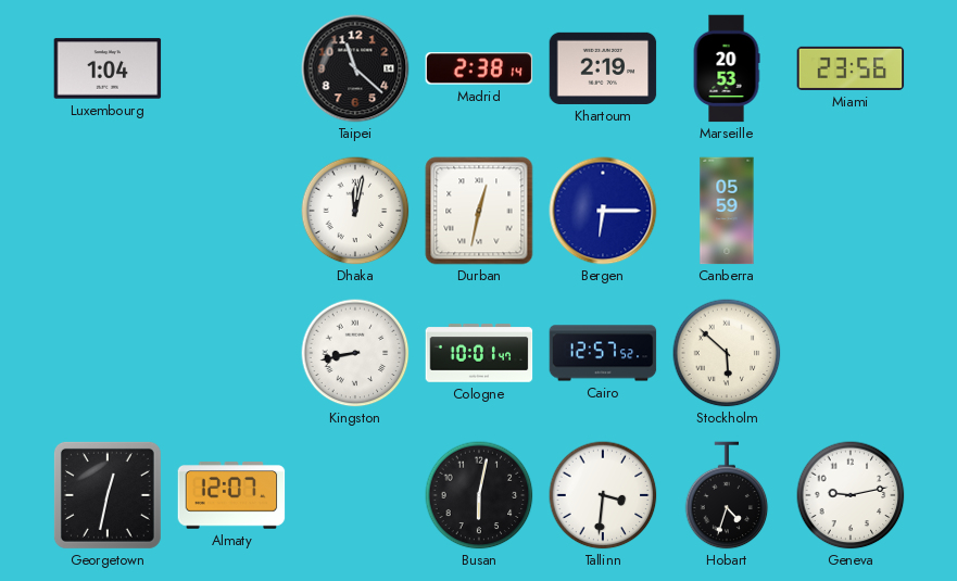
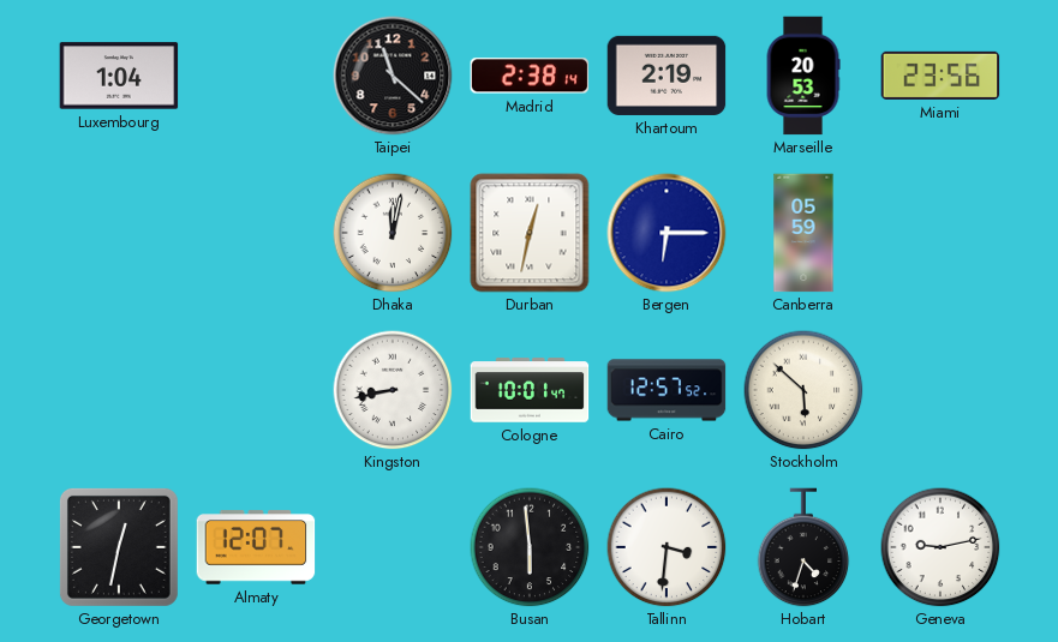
Busan: 6:02 -> 5:59
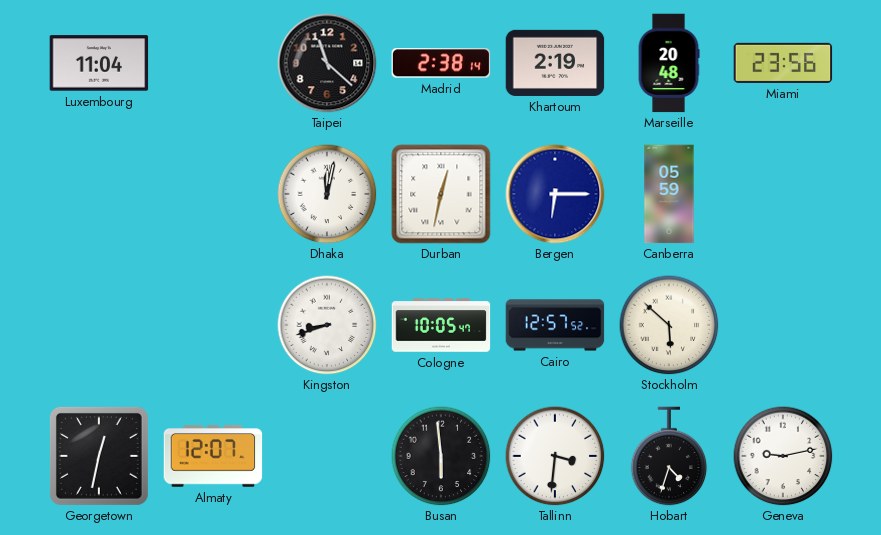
Luxembourg: 1:04 -> 11:04
Marseille: 20:53 -> 20:48
Kingston: 8:43 -> 8:42
Cologne: 10:01 -> 10:05
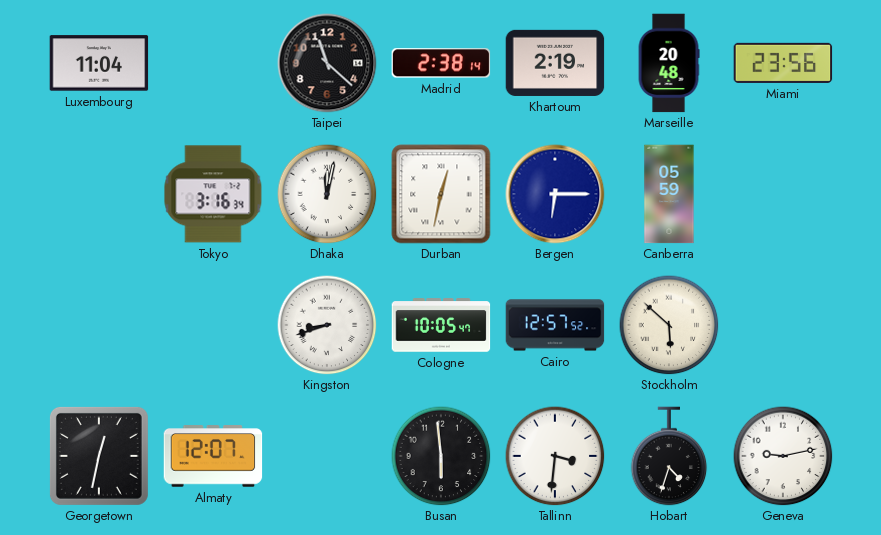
Tokyo: none -> 3:16
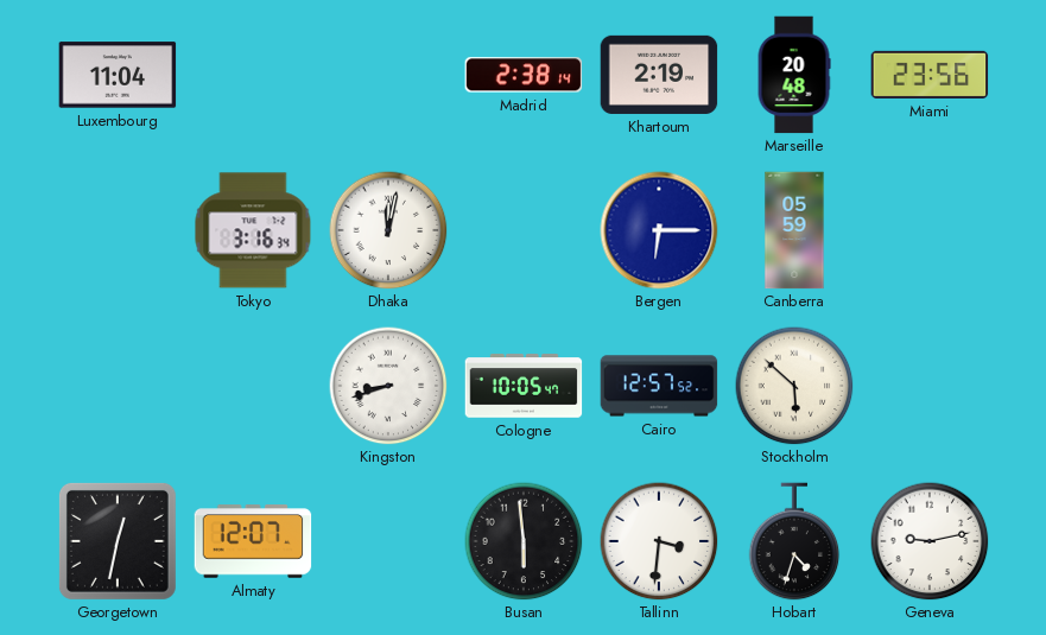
Taipei: 11:22 -> none
Durban: 12:32 -> none
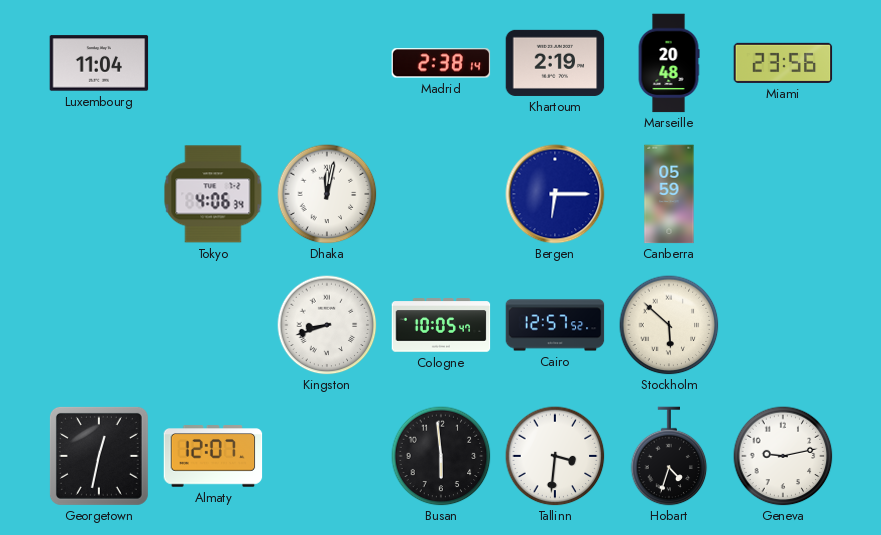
Tokyo: 3:16 -> 4:06
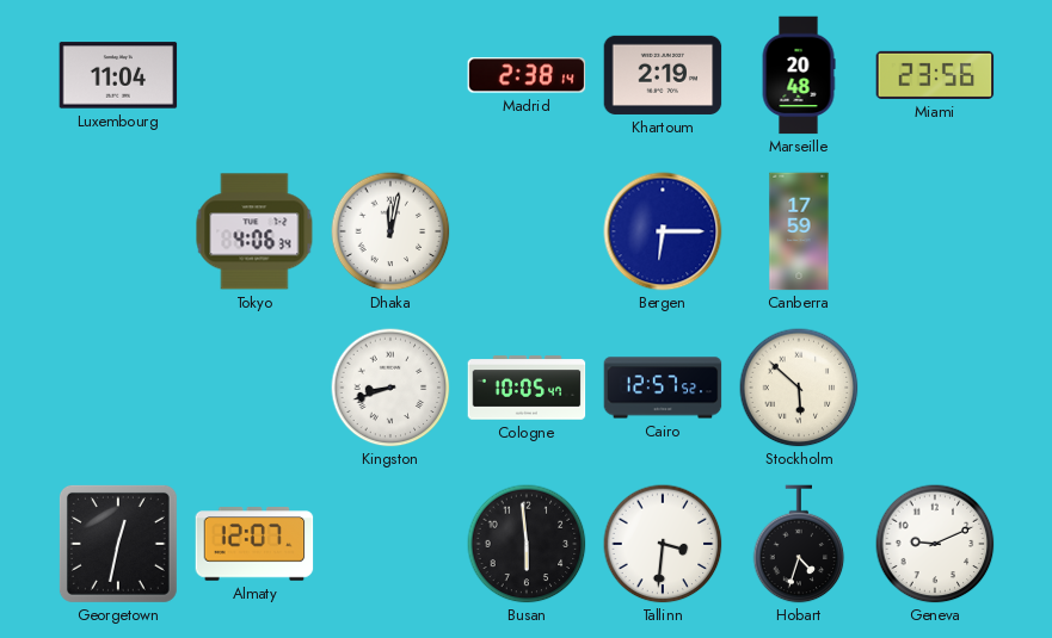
Canberra: 05:59 -> 17:59
Geneva: 9:13 -> 9:11
